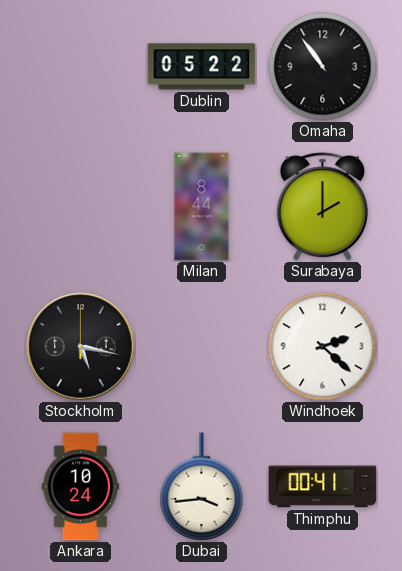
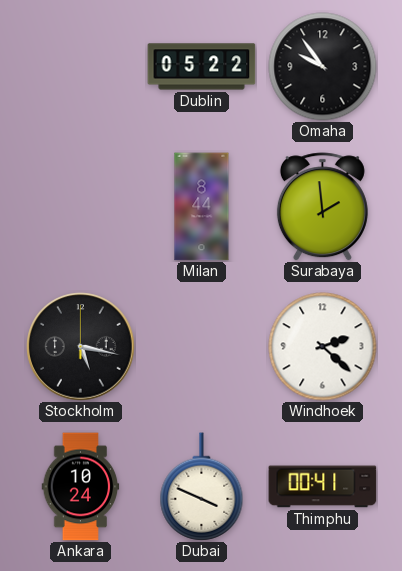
Omaha: 10:54 -> 9:54
Surabaya: 2:00 -> 1:59
Dubai: 3:44 -> 3:49
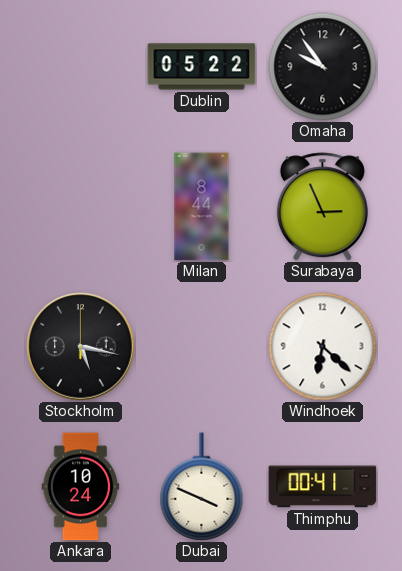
Surabaya: 1:59 -> 2:56
Windhoek: 2:22 -> 6:22
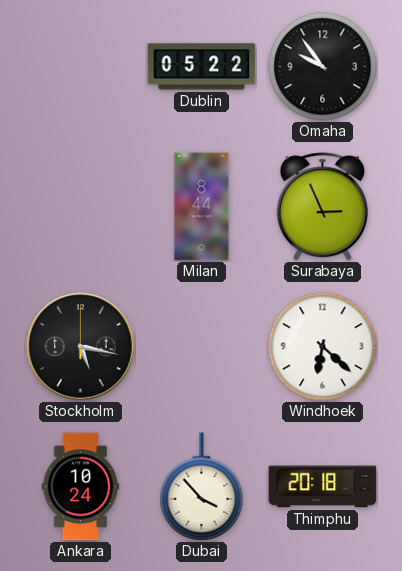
Dubai: 3:49 -> 3:53
Thimphu: 00:41 -> 20:18
